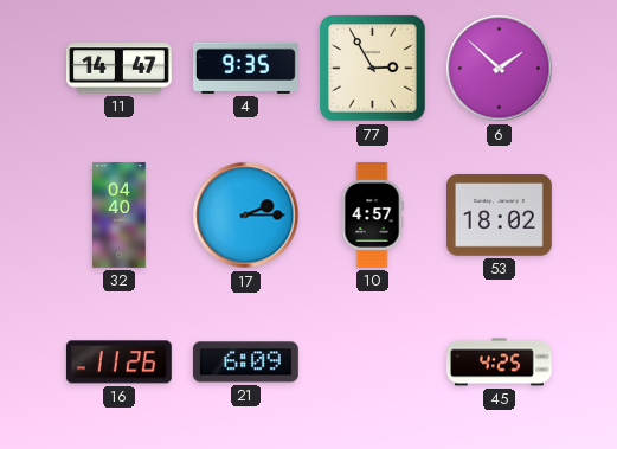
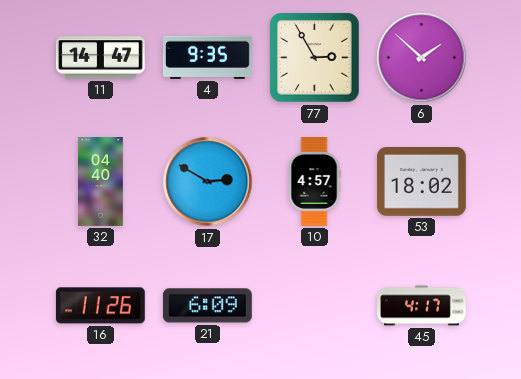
17: 2:15 -> 2:50
45: 4:25 -> 4:17
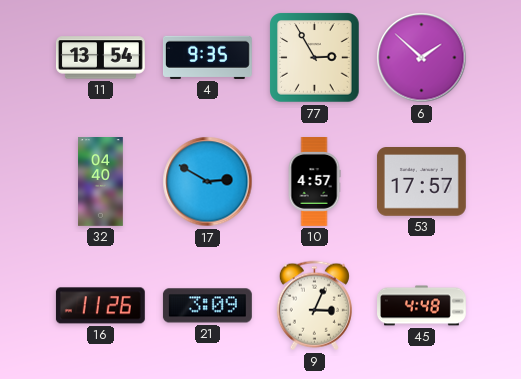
11: 14:47 -> 13:54
53: 18:02 -> 17:57
21: 6:09 -> 3:09
9: none -> 3:04
45: 4:17 -> 4:48
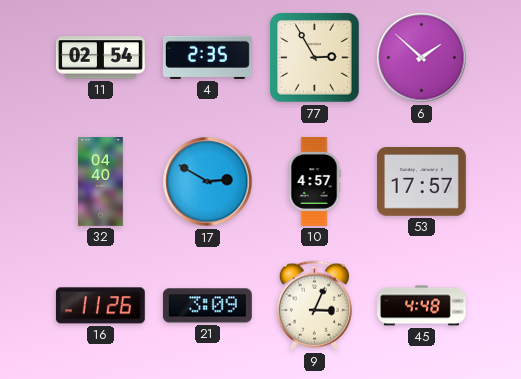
11: 13:54 -> 02:54
4: 9:35 -> 2:35
